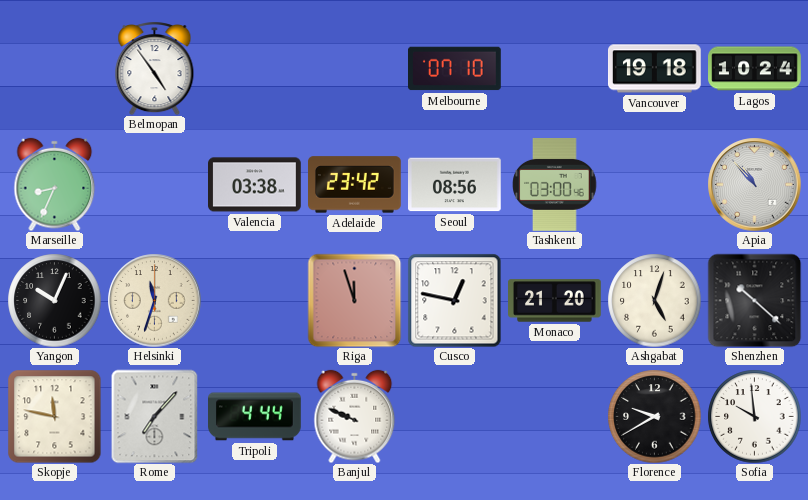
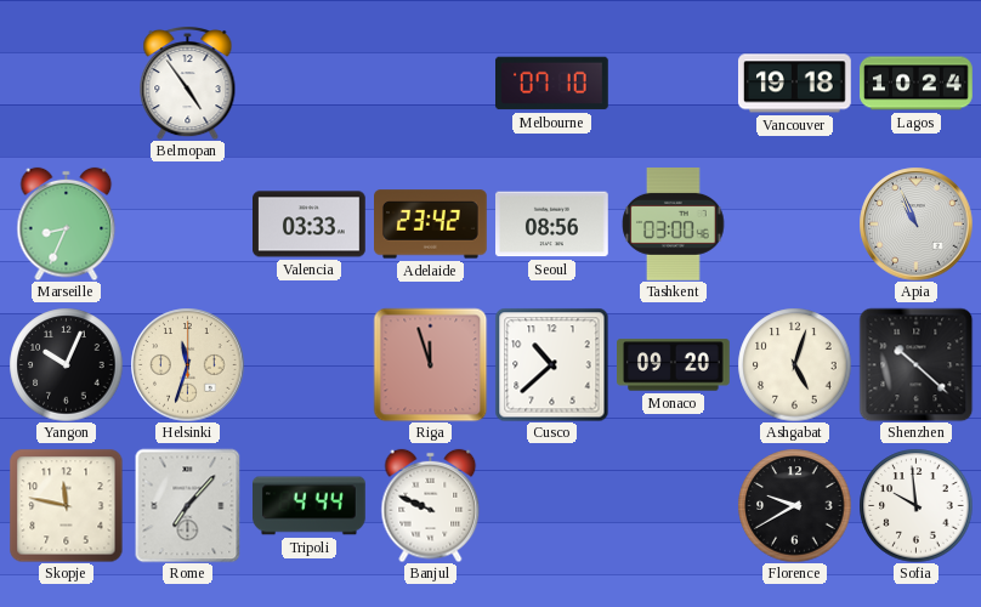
Valencia: 03:38 -> 03:33
Apia: 10:53 -> 10:56
Cusco: 12:47 -> 10:38
Monaco: 21:20 -> 09:20
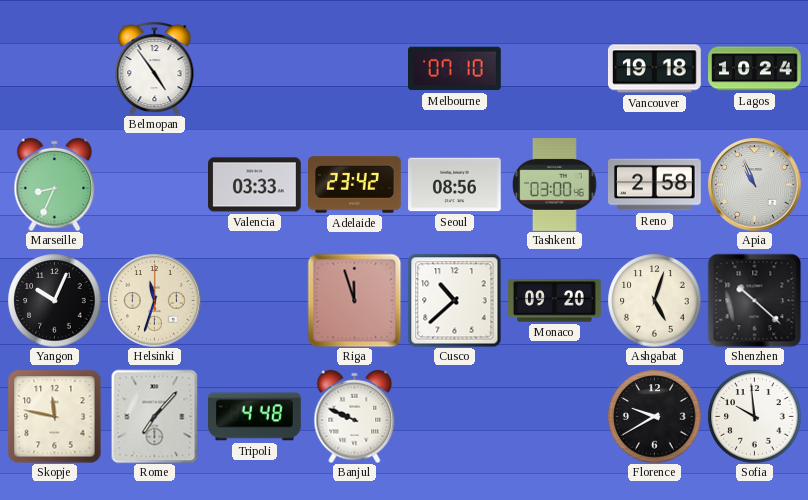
Reno: none -> 2:58
Tripoli: 4:44 -> 4:48
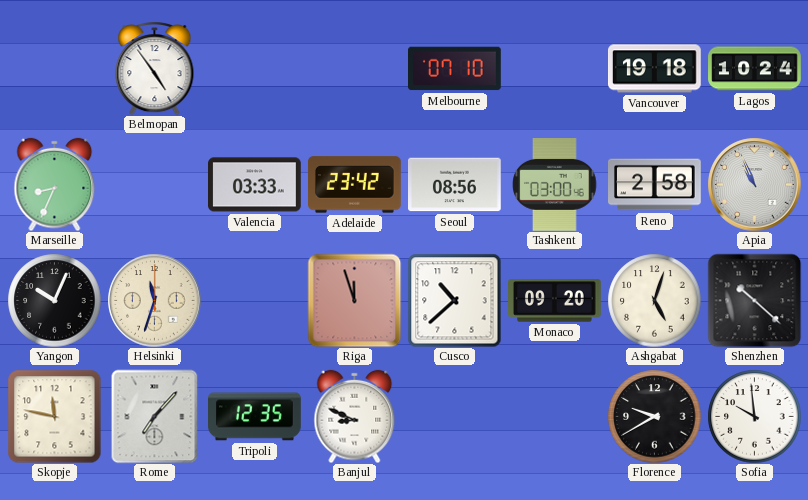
Tripoli: 4:48 -> 12:35
Banjul: 9:49 -> 8:49
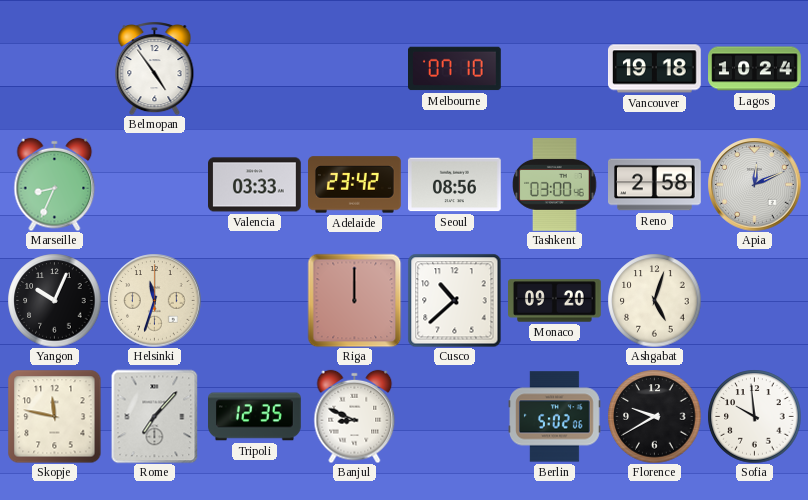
Apia: 10:56 -> 12:11
Riga: 11:57 -> 12:00
Shenzhen: 10:22 -> none
Berlin: none -> 5:02
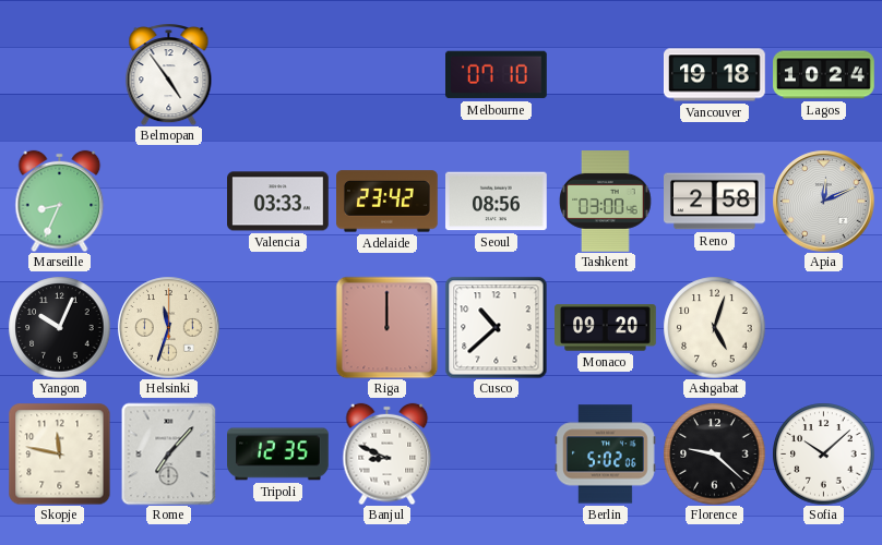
Florence: 9:40 -> 9:22
Sofia: 9:59 -> 10:08
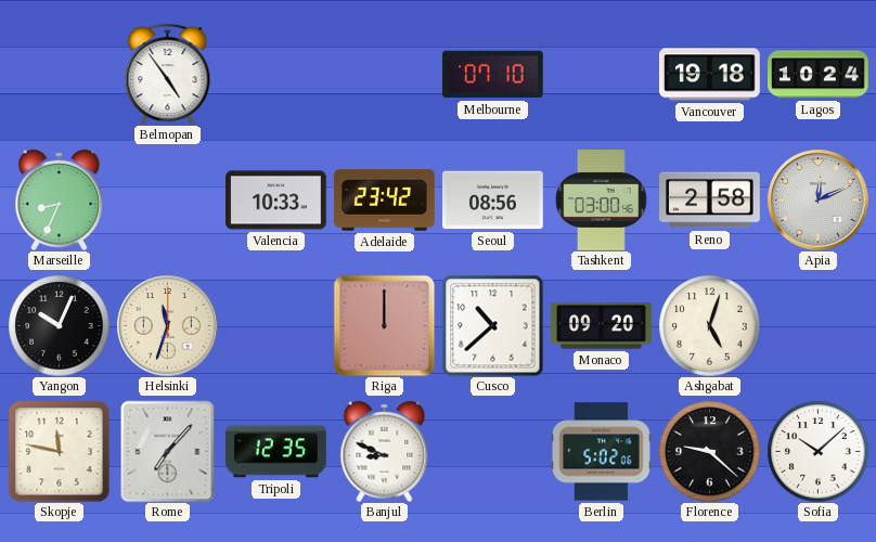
Valencia: 03:33 -> 10:33
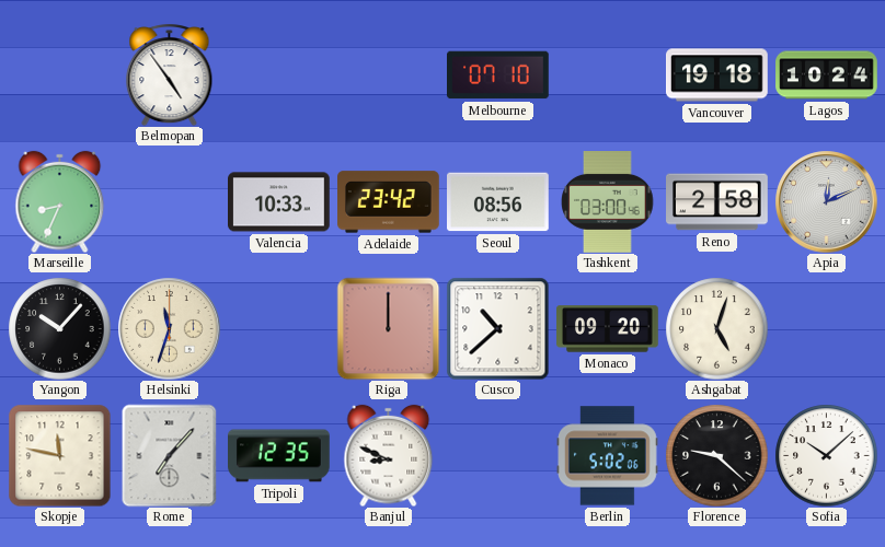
Yangon: 10:04 -> 10:07
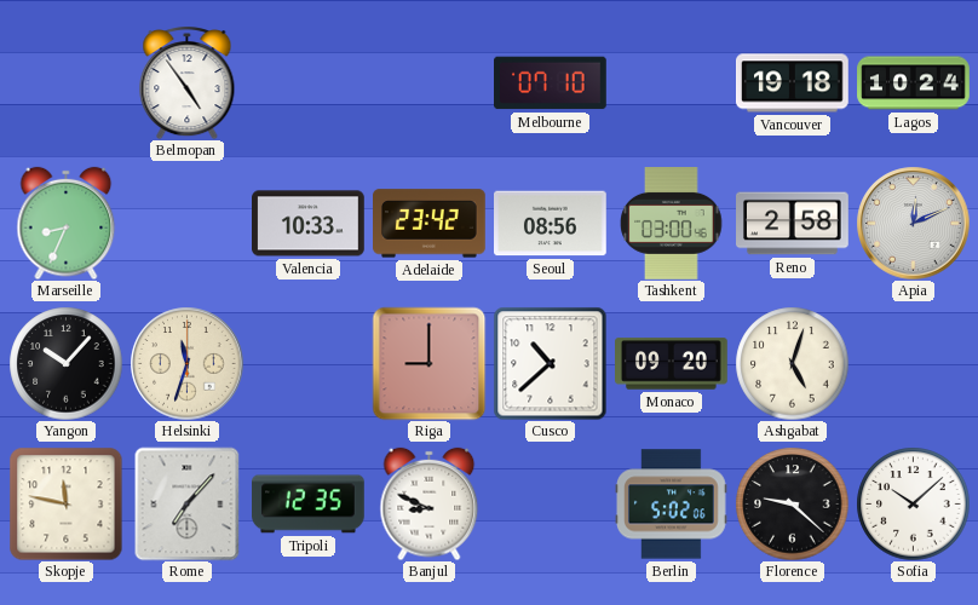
Riga: 12:00 -> 9:00
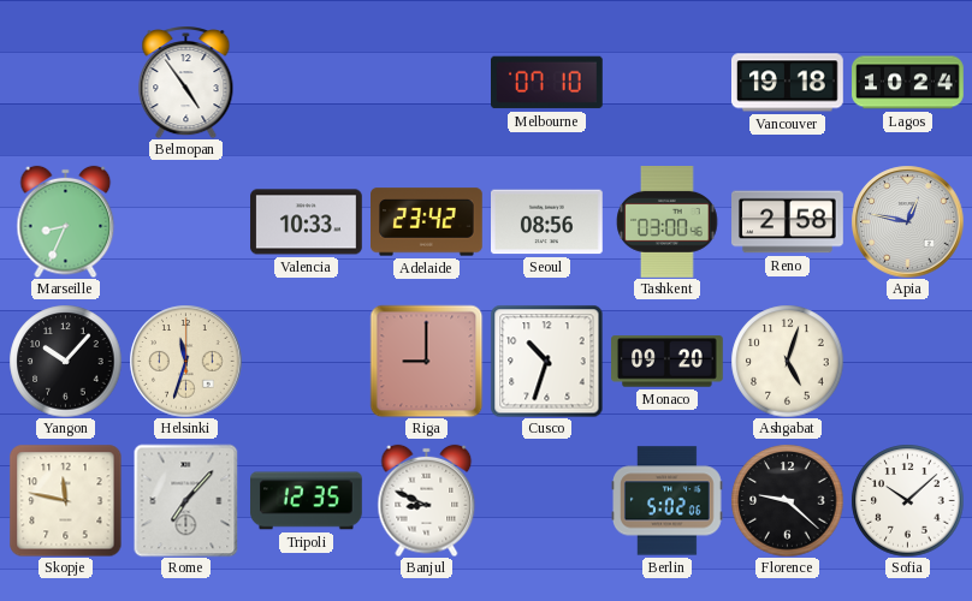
Apia: 12:11 -> 12:47
Cusco: 10:38 -> 10:33
